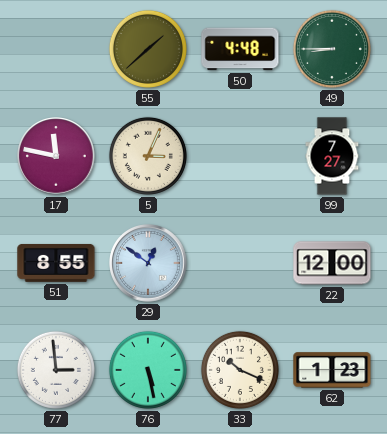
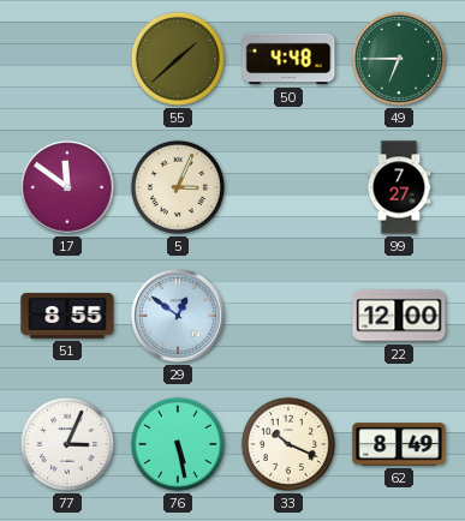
49: 8:45 -> 6:45
17: 11:47 -> 11:51
77: 2:59 -> 3:04
62: 1:23 -> 8:49
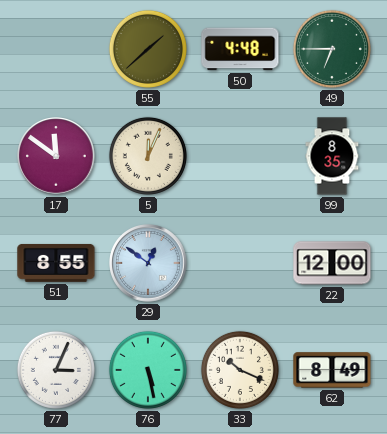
5: 3:04 -> 12:04
99: 7:27 -> 8:35
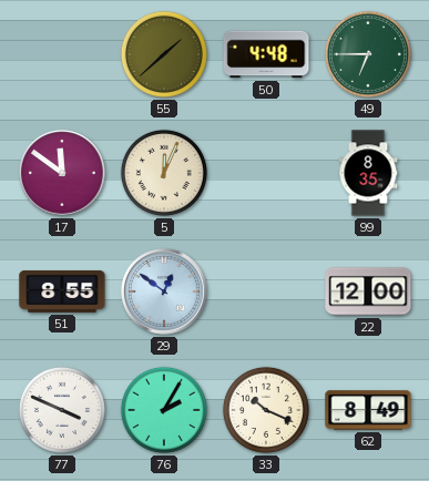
77: 3:04 -> 3:49
76: 5:28 -> 2:05
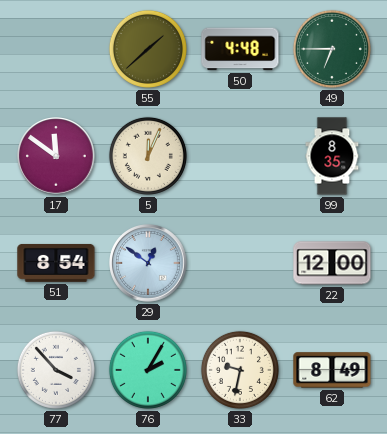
51: 8:55 -> 8:54
77: 3:49 -> 3:53
33: 10:19 -> 9:32
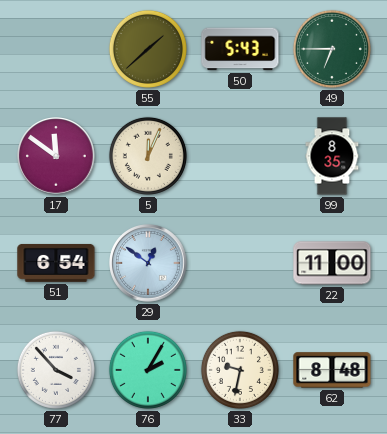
50: 4:48 -> 5:43
51: 8:54 -> 6:54
22: 12:00 -> 11:00
62: 8:49 -> 8:48
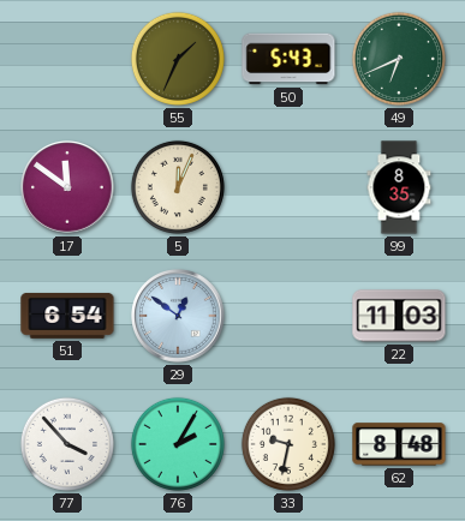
55: 1:38 -> 1:34
49: 6:45 -> 6:41
22: 11:00 -> 11:03
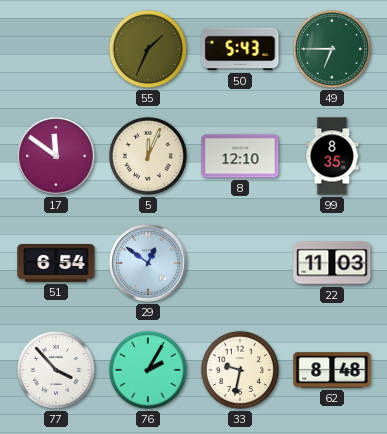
49: 6:41 -> 6:45
8: none -> 12:10
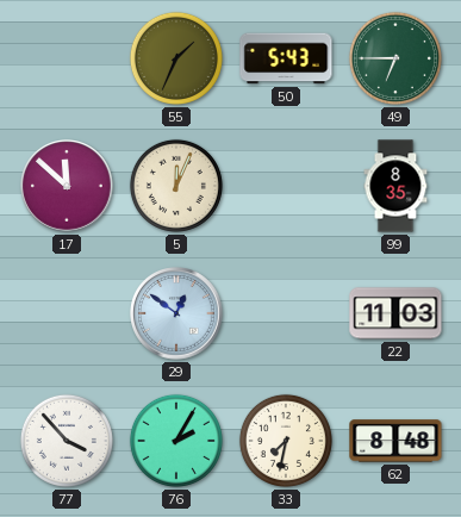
17: 11:51 -> 11:52
8: 12:10 -> none
51: 6:54 -> none
33: 9:32 -> 7:32
